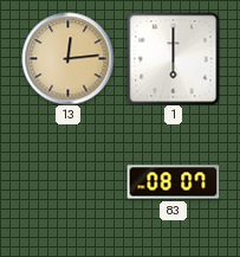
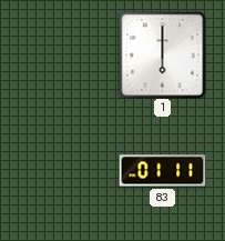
13: 12:14 -> none
83: 08:07 -> 01:11
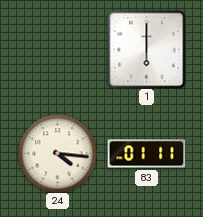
24: none -> 4:16
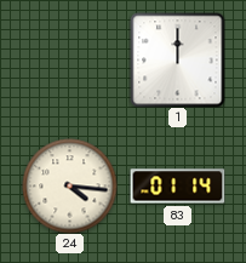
1: 6:00 -> 12:00
83: 01:11 -> 01:14
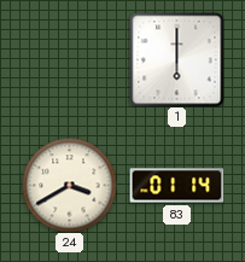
1: 12:00 -> 6:00
24: 4:16 -> 3:40
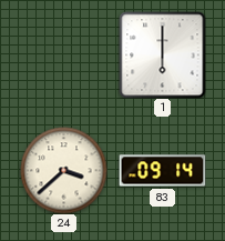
24: 3:40 -> 3:38
83: 01:14 -> 09:14
